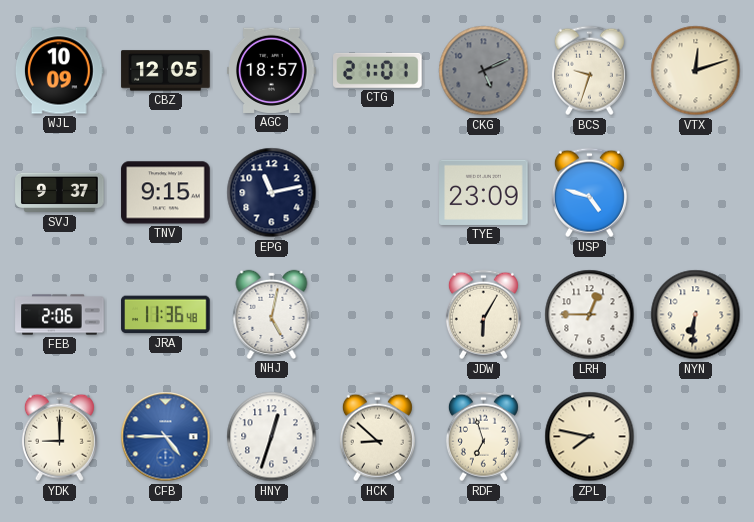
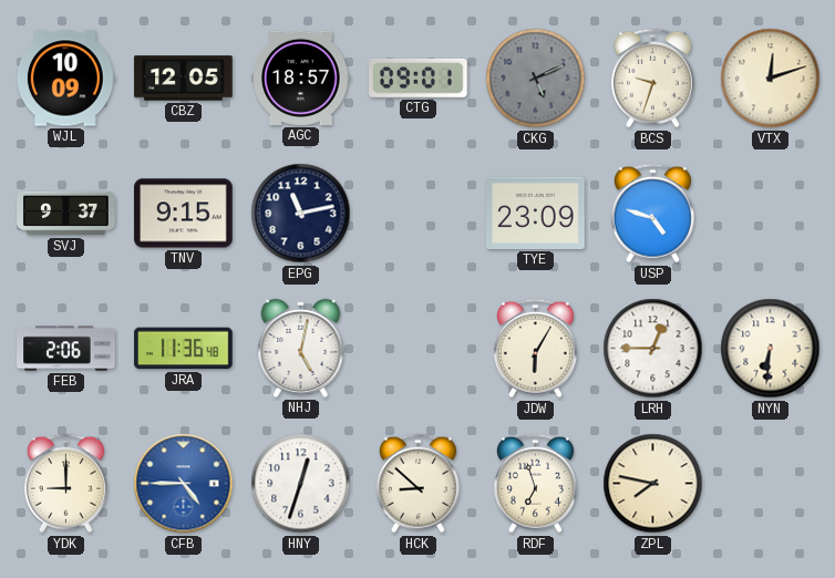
CTG: 21:01 -> 09:01
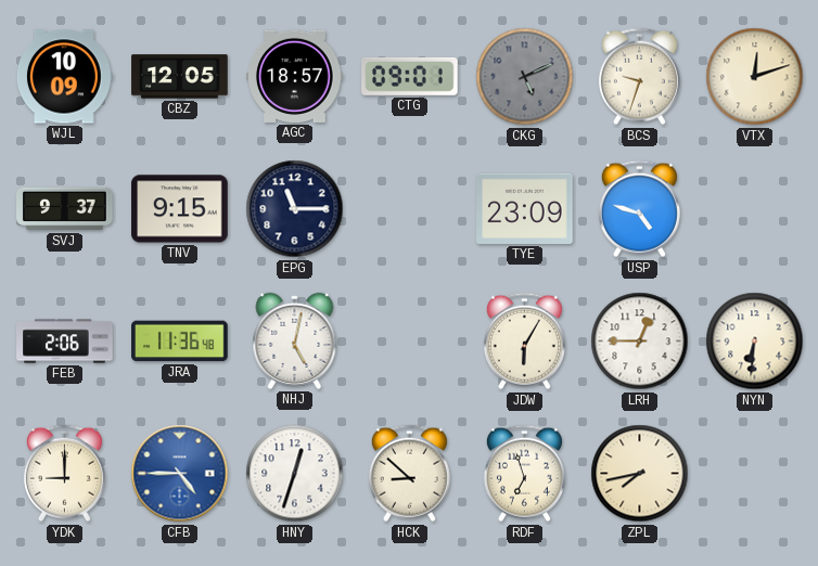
EPG: 11:13 -> 11:15
ZPL: 7:47 -> 7:43
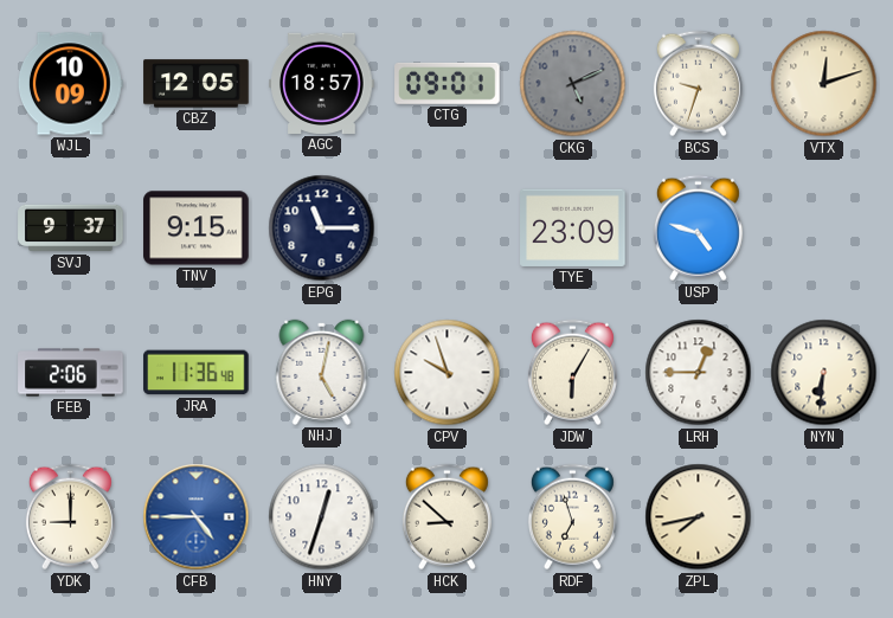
CPV: none -> 9:57
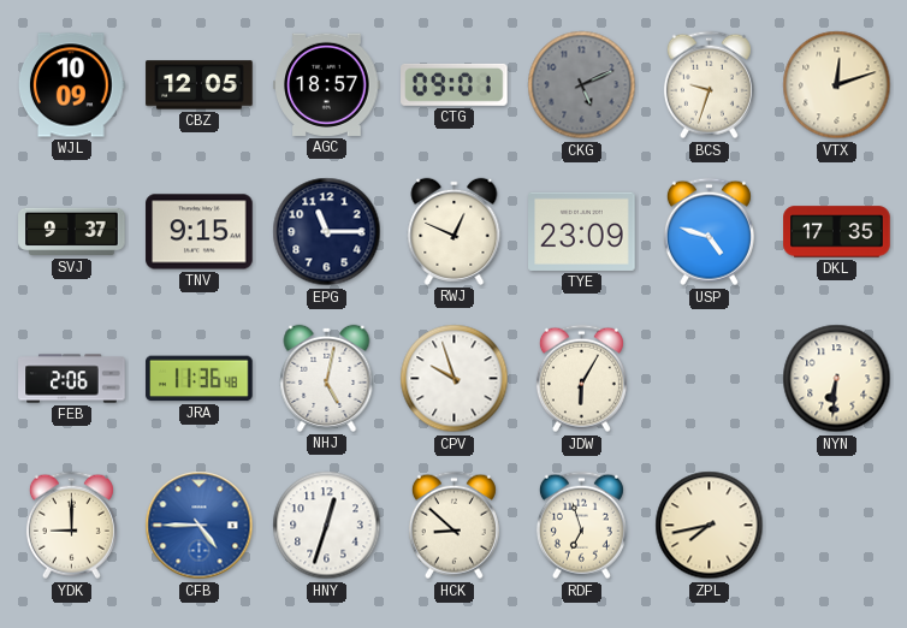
RWJ: none -> 12:49
DKL: none -> 17:35
LRH: 12:45 -> none
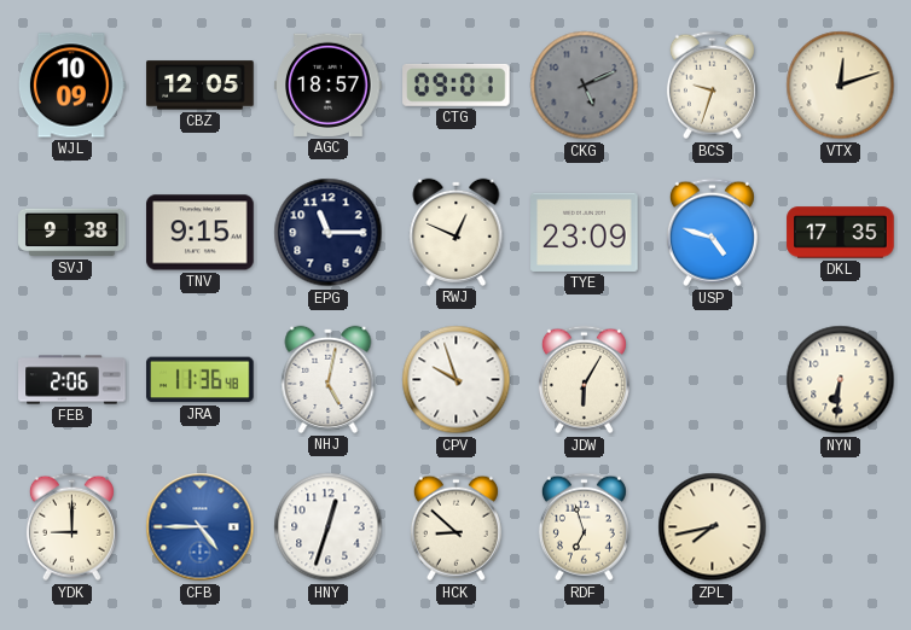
SVJ: 9:37 -> 9:38
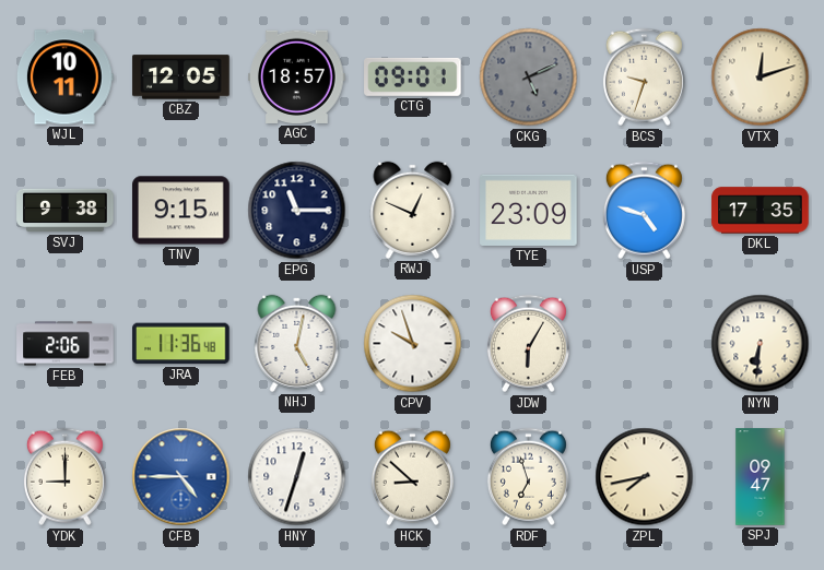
WJL: 10:09 -> 10:11
SPJ: none -> 09:47
